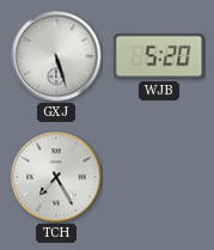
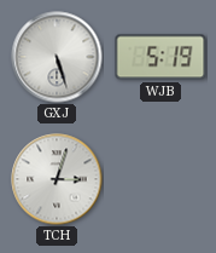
WJB: 5:20 -> 5:19
TCH: 7:25 -> 3:03
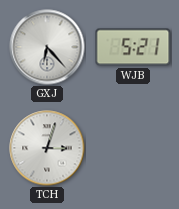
GXJ: 5:27 -> 6:23
WJB: 5:19 -> 5:21
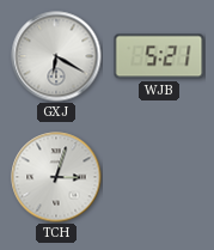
GXJ: 6:23 -> 6:20
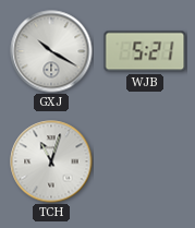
GXJ: 6:20 -> 10:20
TCH: 3:03 -> 11:03
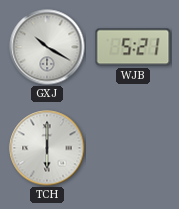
TCH: 11:03 -> 6:00
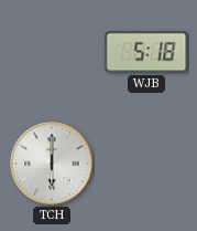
GXJ: 10:20 -> none
WJB: 5:21 -> 5:18
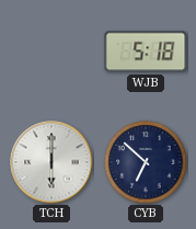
CYB: none -> 6:52
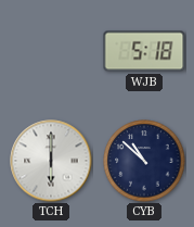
CYB: 6:52 -> 10:52
